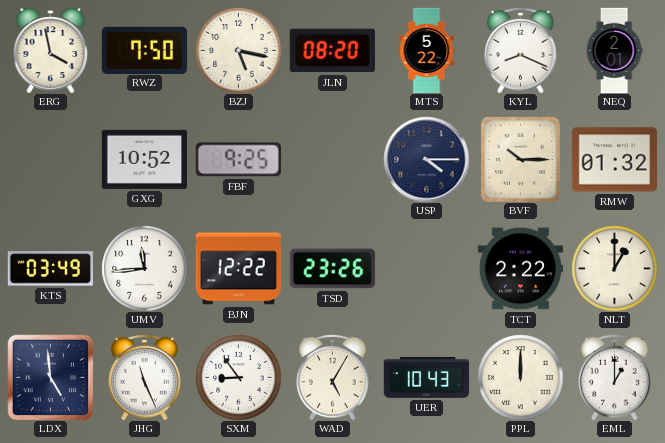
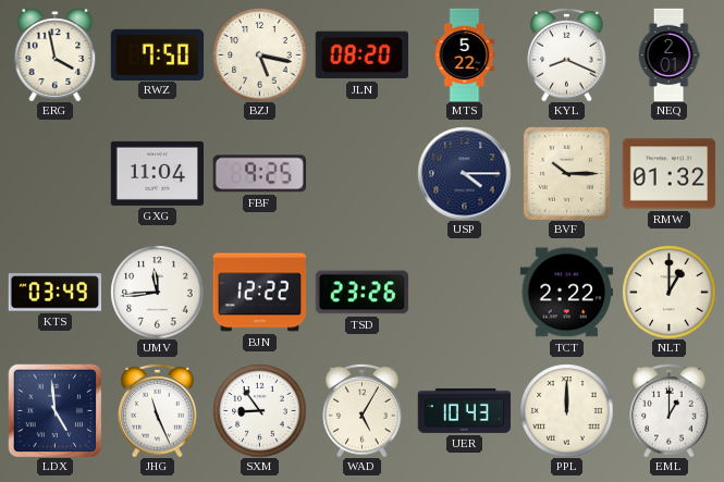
GXG: 10:52 -> 11:04
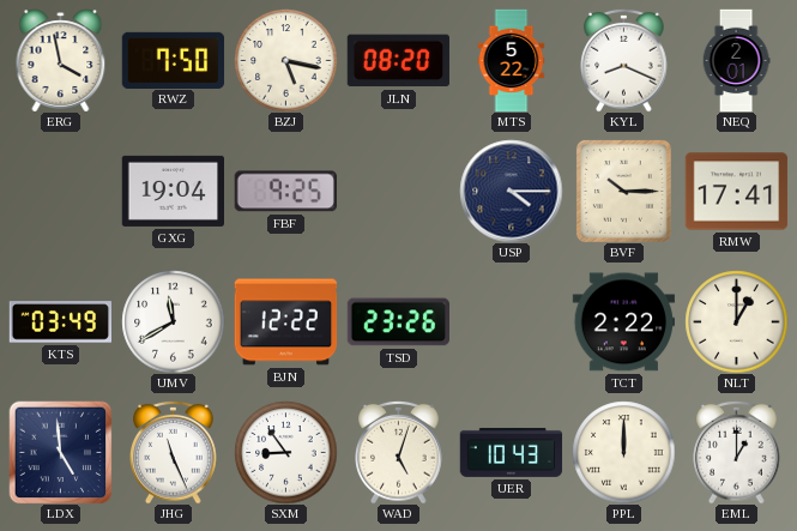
GXG: 11:04 -> 19:04
RMW: 01:32 -> 17:41
UMV: 11:44 -> 11:40
WAD: 5:05 -> 5:03
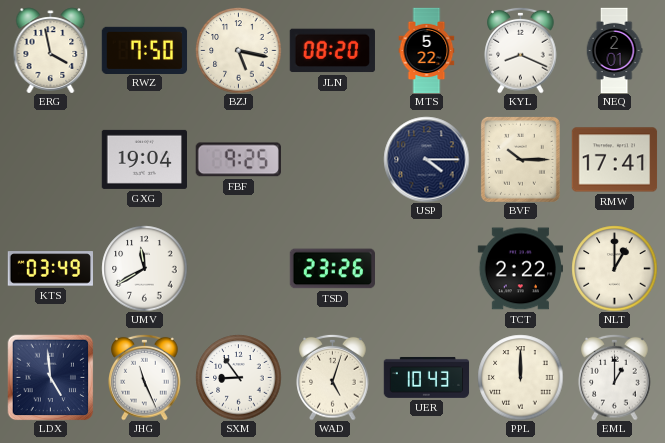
BJN: 12:22 -> none
